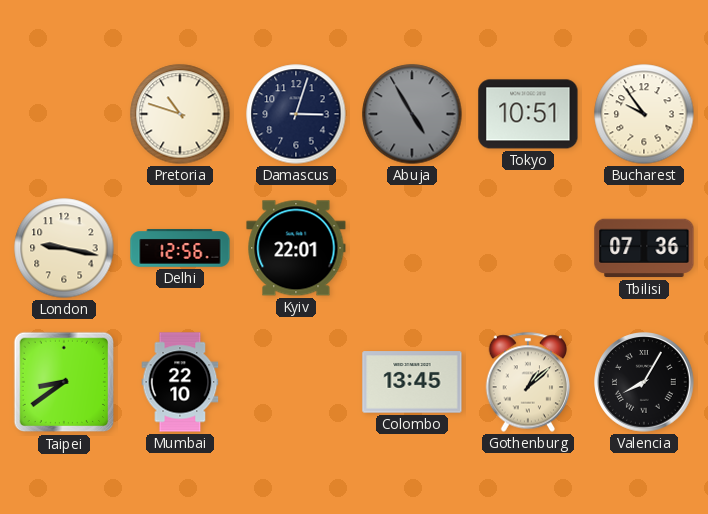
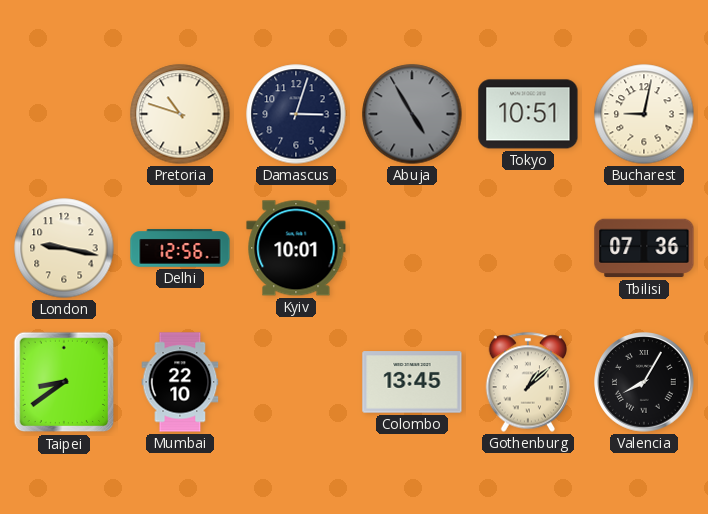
Bucharest: 9:54 -> 9:02
Kyiv: 22:01 -> 10:01
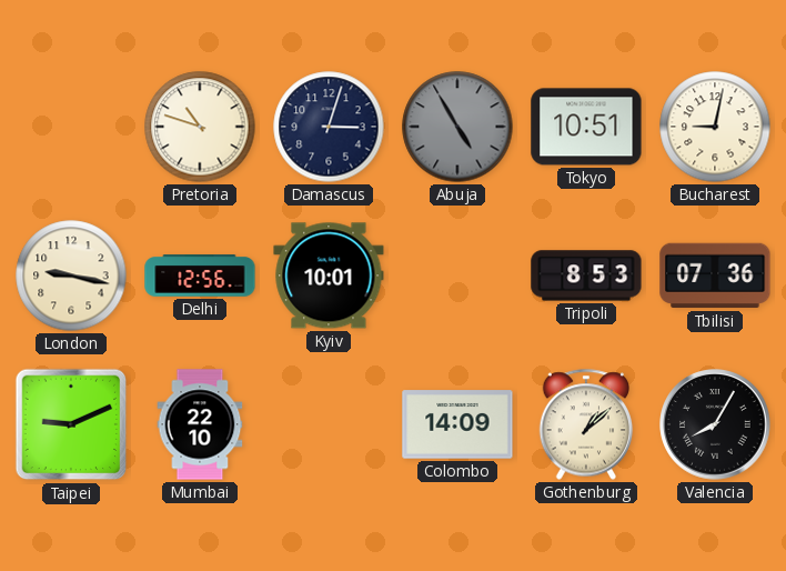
Tripoli: none -> 8:53
Taipei: 8:39 -> 9:11
Colombo: 13:45 -> 14:09
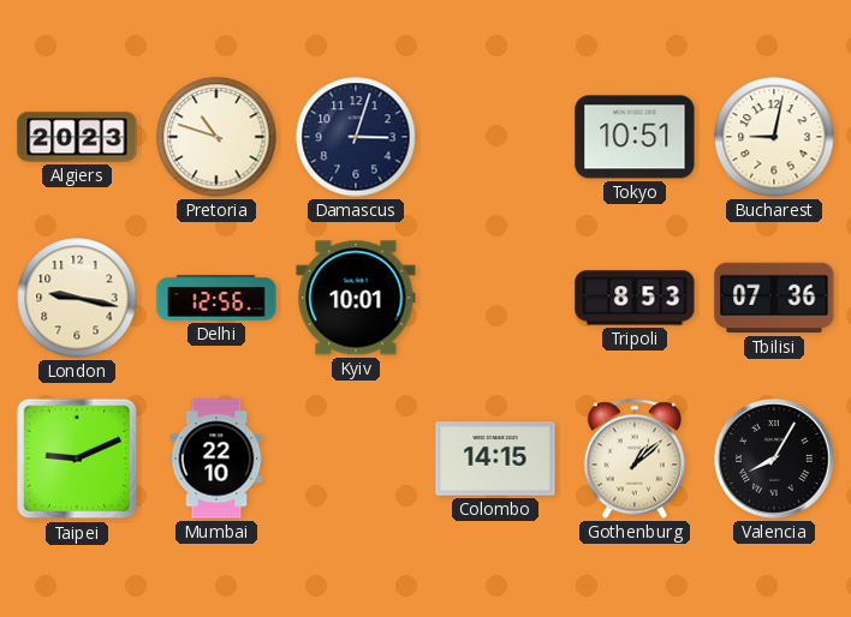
Algiers: none -> 20:23
Abuja: 4:55 -> none
Colombo: 14:09 -> 14:15
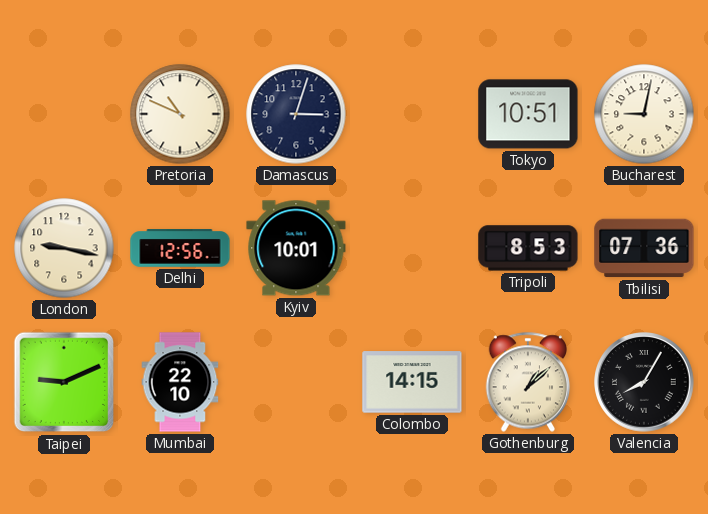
Algiers: 20:23 -> none
Pretoria: 10:48 -> 10:49
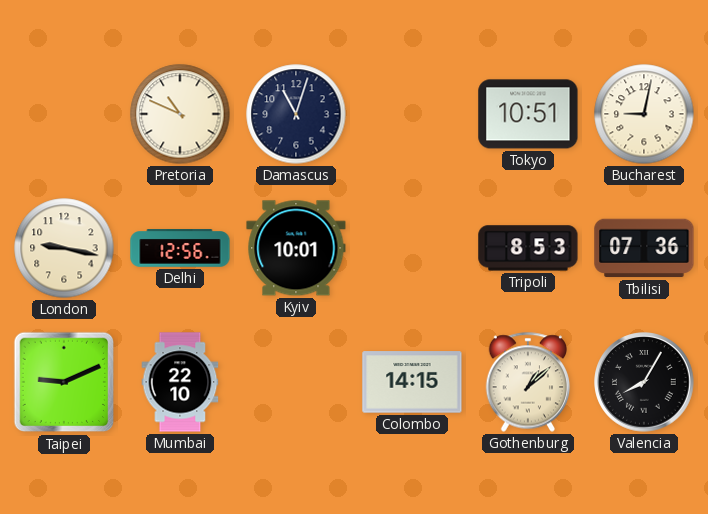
Damascus: 3:03 -> 11:03
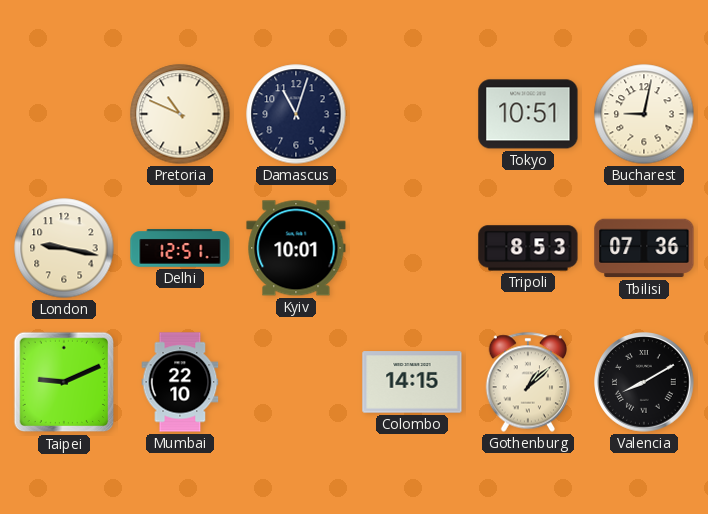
Delhi: 12:56 -> 12:51
Valencia: 8:05 -> 8:10
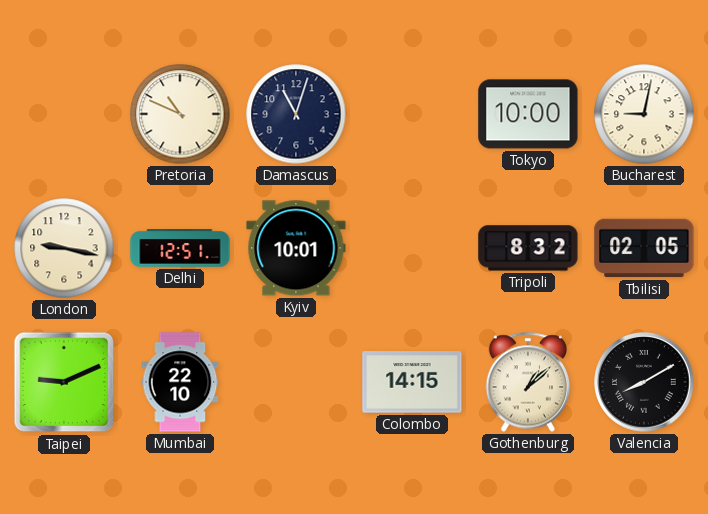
Tokyo: 10:51 -> 10:00
Tripoli: 8:53 -> 8:32
Tbilisi: 07:36 -> 02:05
